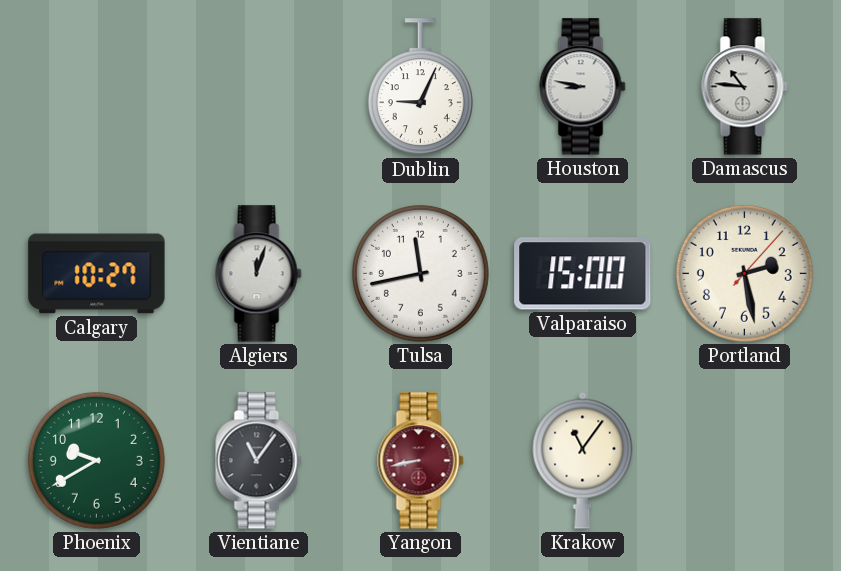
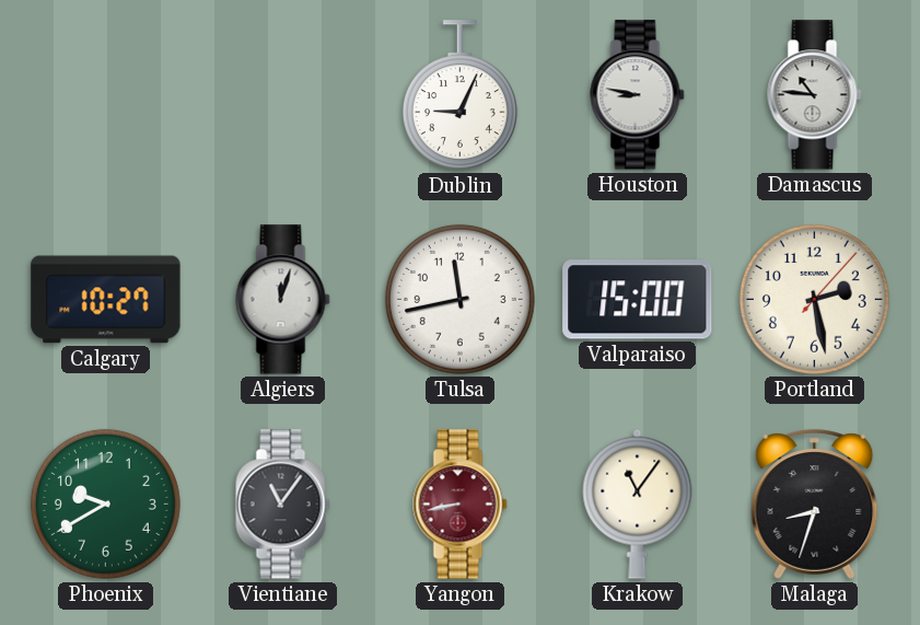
Malaga: none -> 8:33
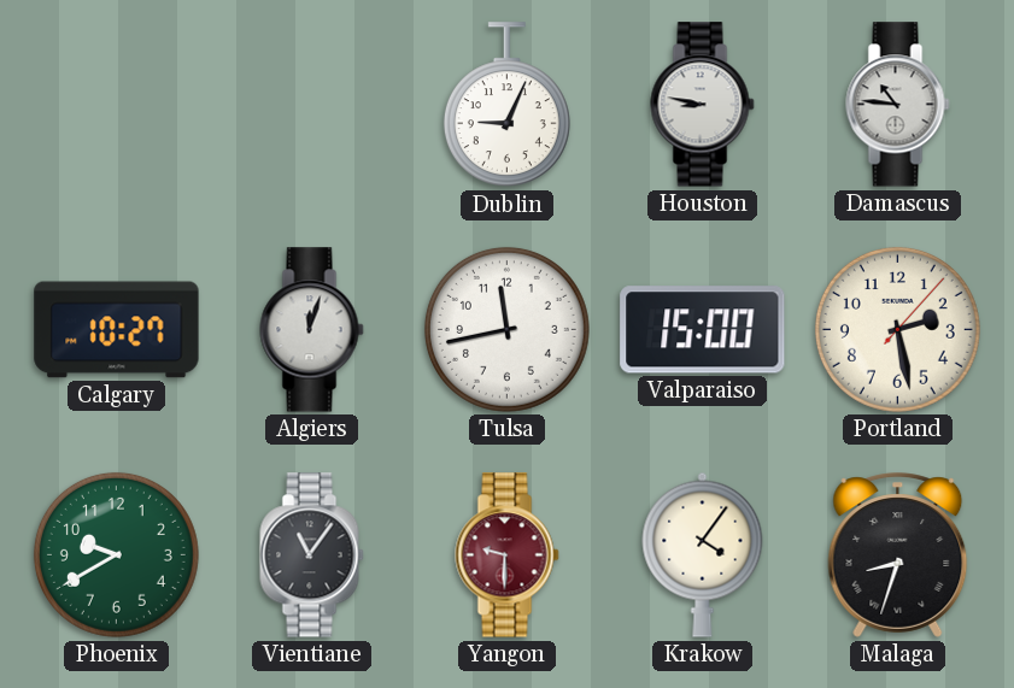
Yangon: 8:43 -> 9:30
Krakow: 11:06 -> 4:06
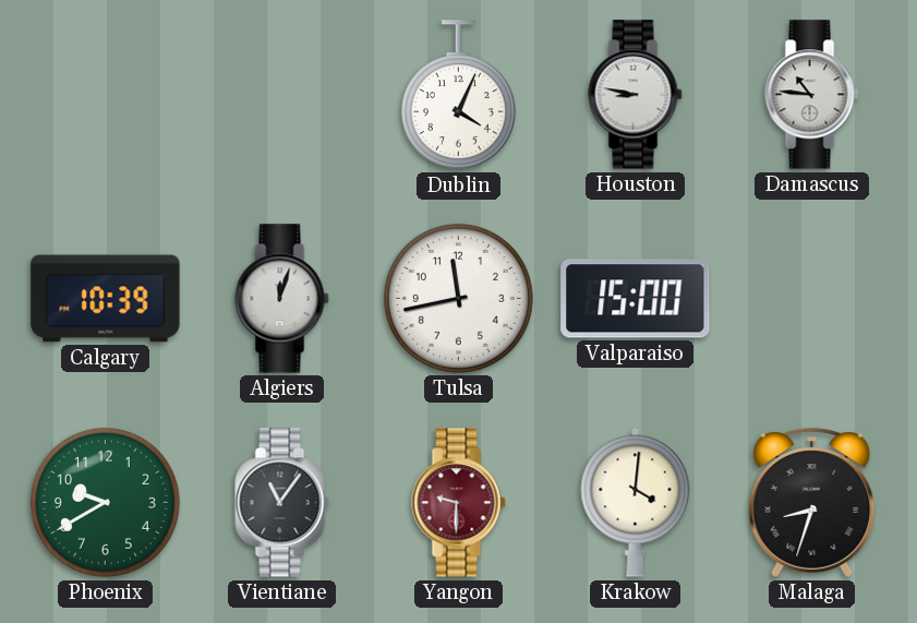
Dublin: 9:04 -> 4:04
Calgary: 10:27 -> 10:39
Portland: 2:28 -> none
Krakow: 4:06 -> 4:01
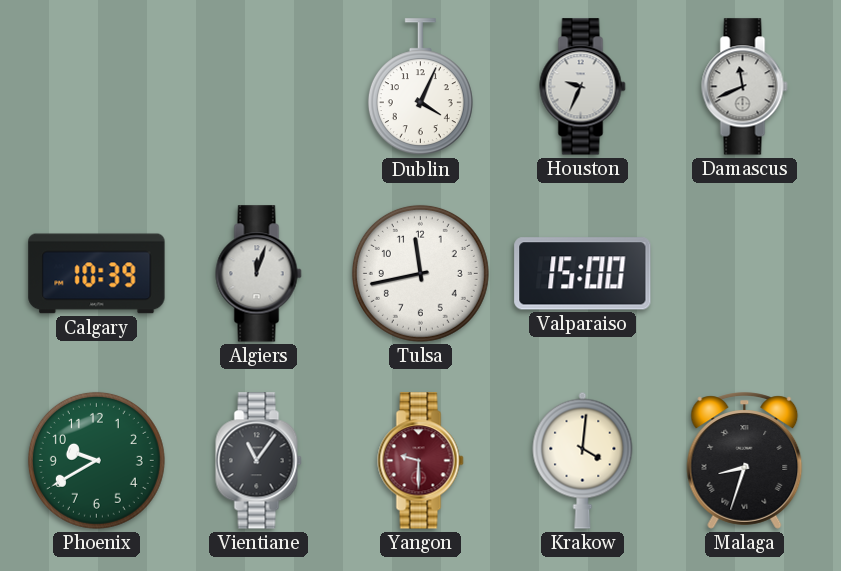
Houston: 8:47 -> 9:34
Damascus: 10:46 -> 11:41
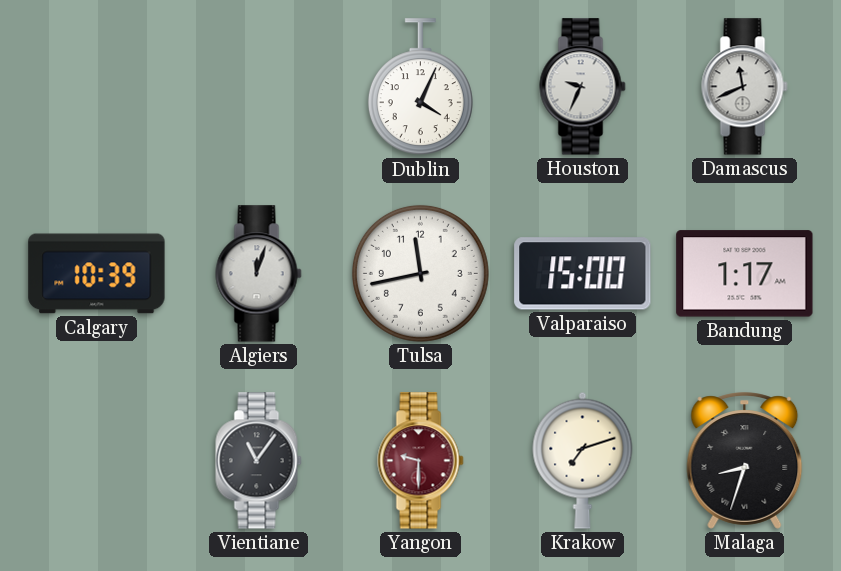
Bandung: none -> 1:17
Phoenix: 9:40 -> none
Krakow: 4:01 -> 7:12
